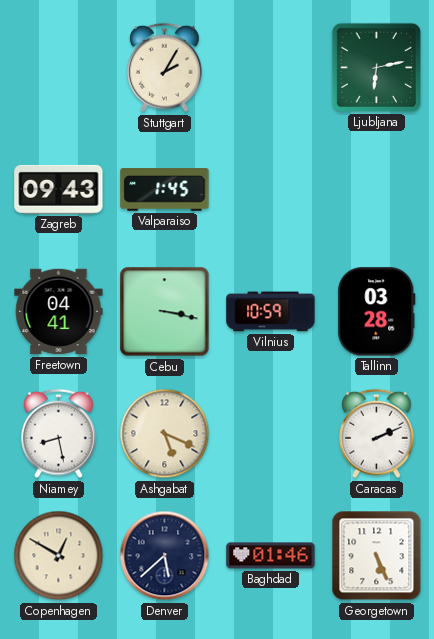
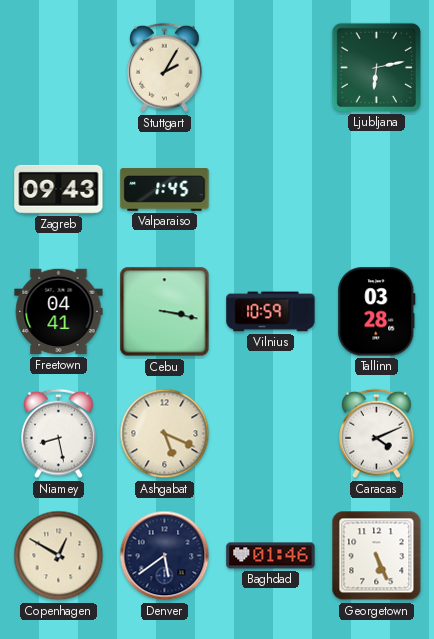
Caracas: 2:11 -> 4:11
Denver: 5:38 -> 5:39
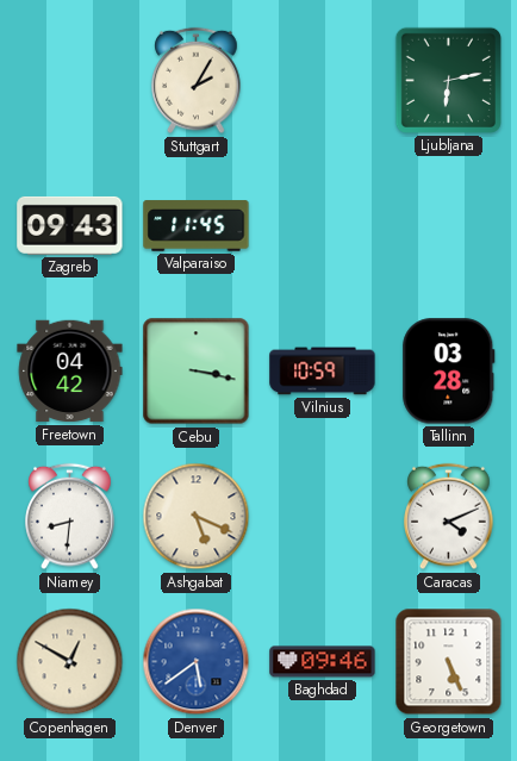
Valparaiso: 1:45 -> 11:45
Freetown: 04:41 -> 04:42
Niamey: 8:28 -> 8:31
Denver dial: navy -> blue
Baghdad: 01:46 -> 09:46
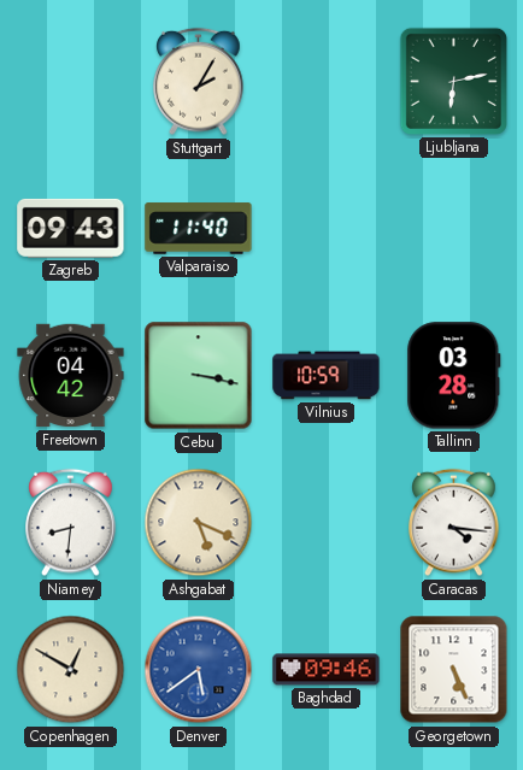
Valparaiso: 11:45 -> 11:40
Caracas: 4:11 -> 4:16
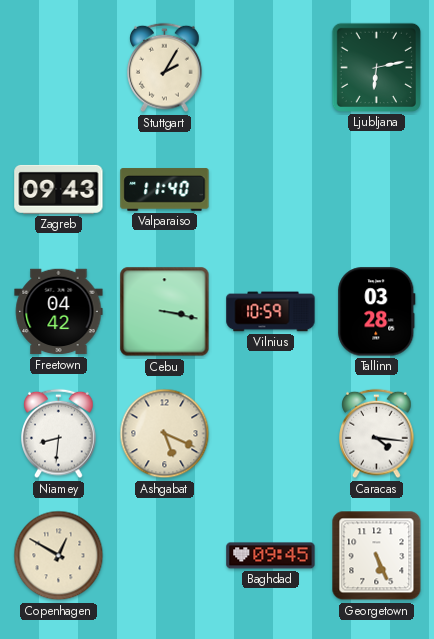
Denver: 5:39 -> none
Baghdad: 09:46 -> 09:45
